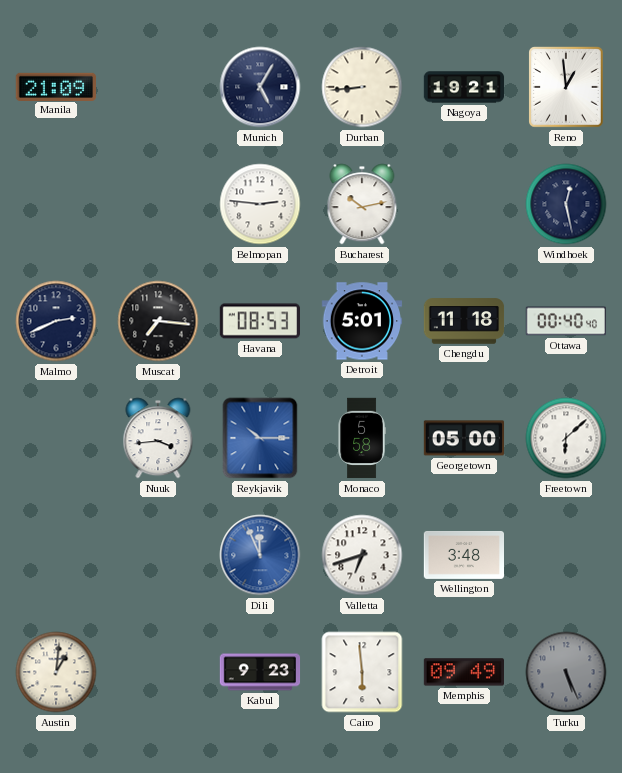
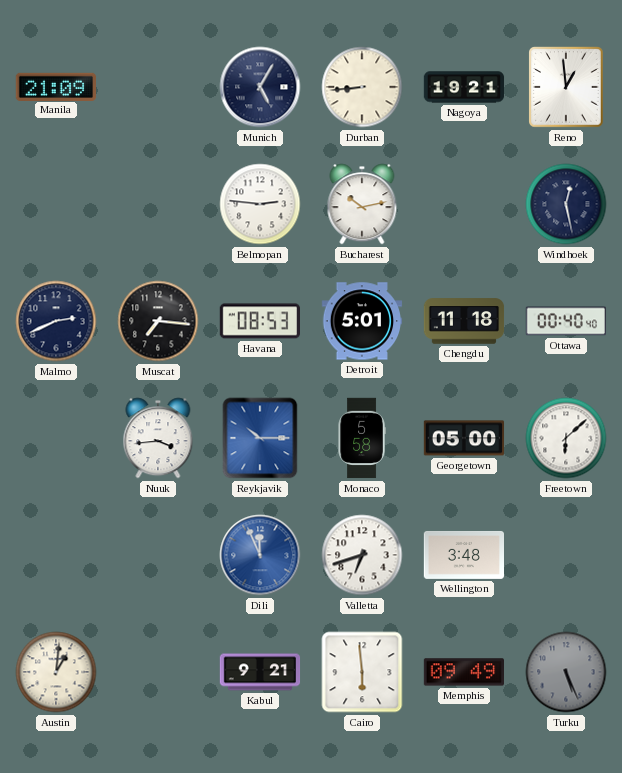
Kabul: 9:23 -> 9:21
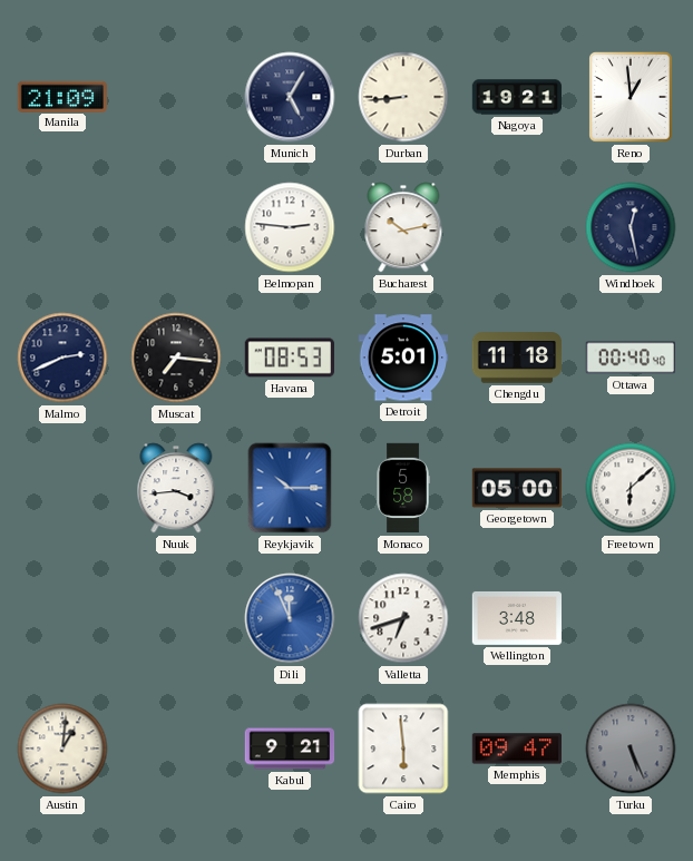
Memphis: 09:49 -> 09:47
